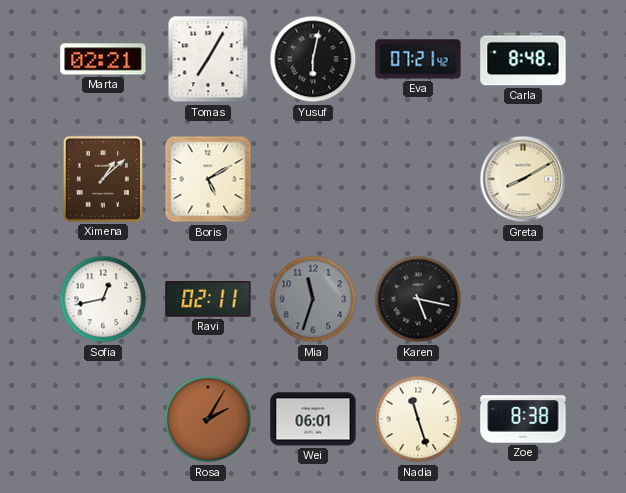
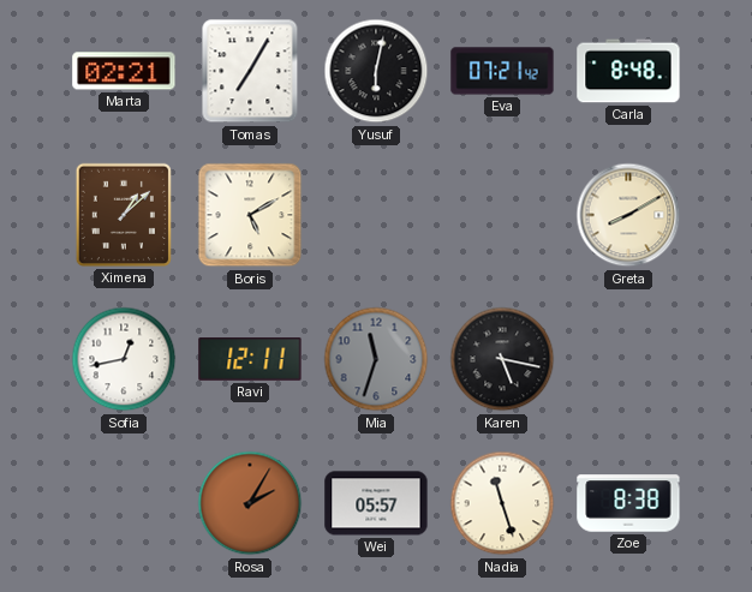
Ravi: 02:11 -> 12:11
Wei: 06:01 -> 05:57
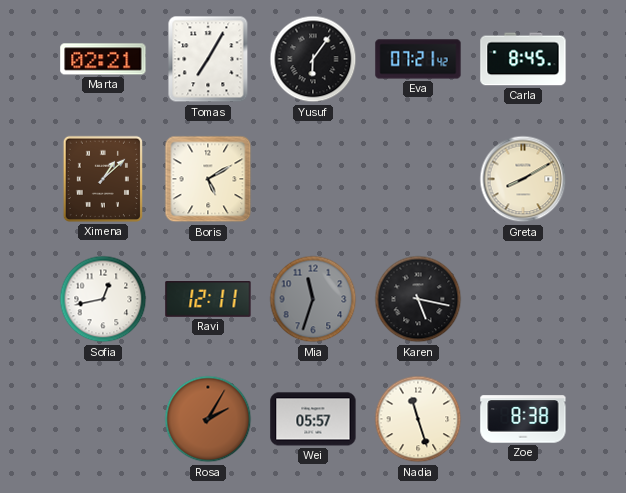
Yusuf: 6:02 -> 6:06
Carla: 8:48 -> 8:45
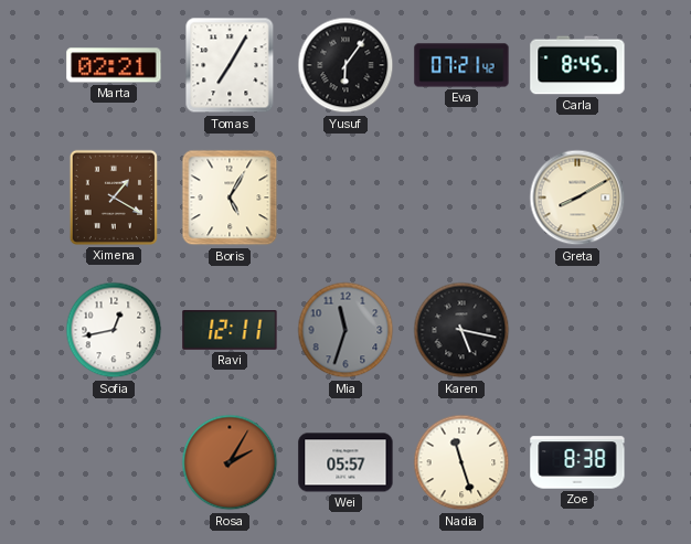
Ximena: 1:08 -> 1:20
Boris: 5:10 -> 5:05
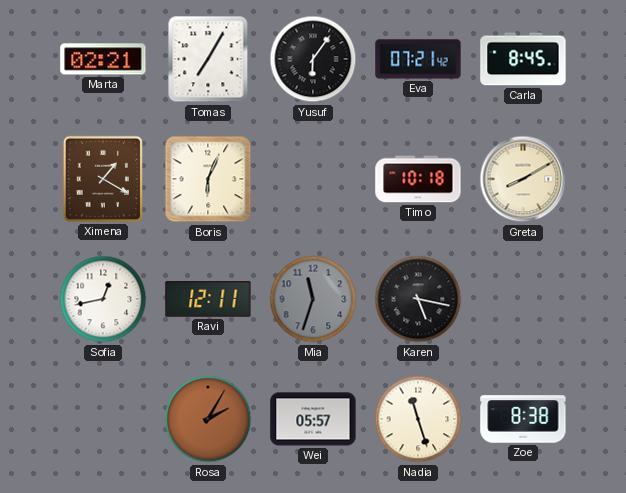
Boris: 5:05 -> 6:04
Timo: none -> 10:18
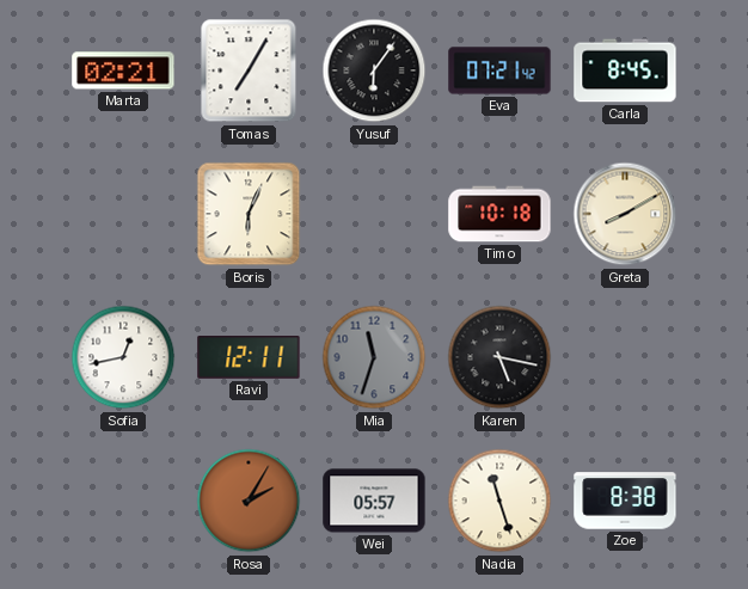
Ximena: 1:20 -> none
